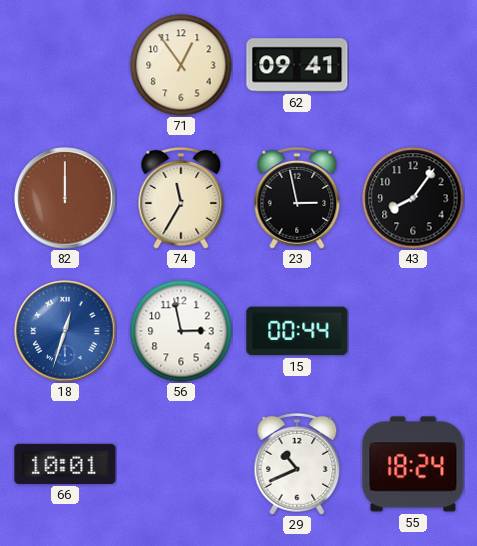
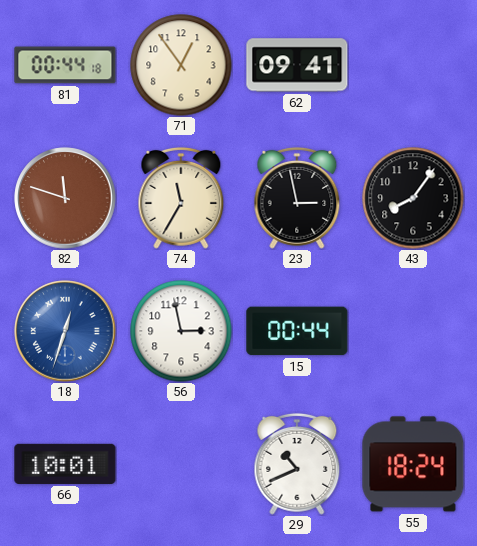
81: none -> 00:44
82: 12:00 -> 11:48
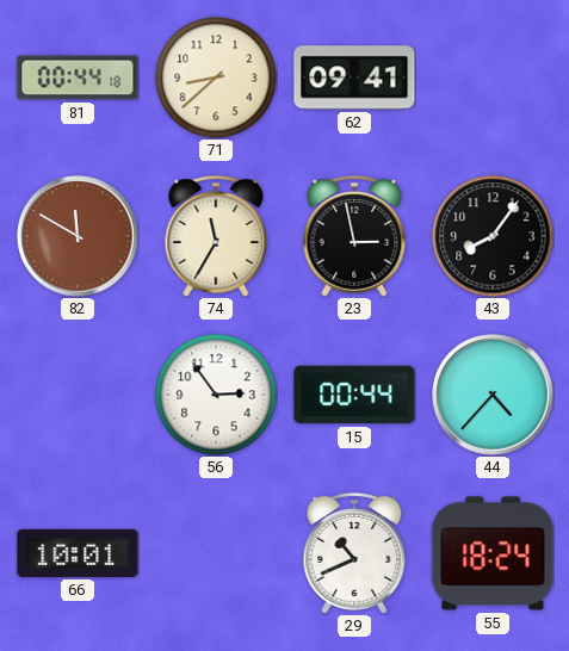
71: 12:54 -> 8:38
82: 11:48 -> 11:50
18: 12:33 -> none
56: 2:58 -> 2:54
44: none -> 4:37
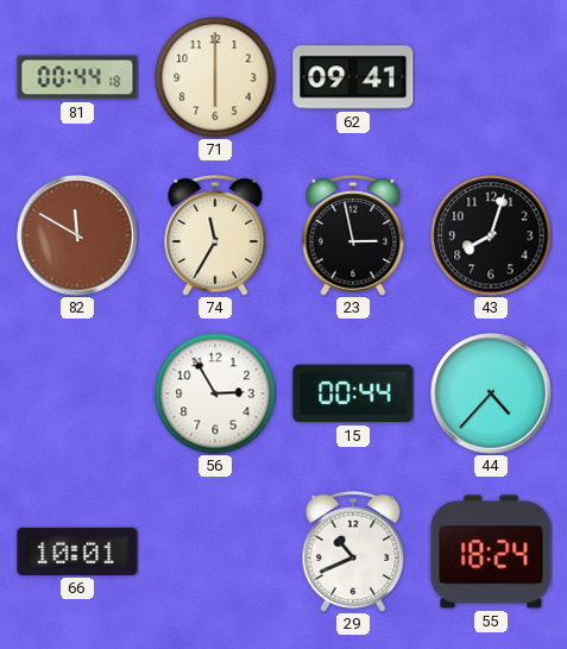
71: 8:38 -> 6:00
43: 8:06 -> 8:03
56: 2:54 -> 2:55
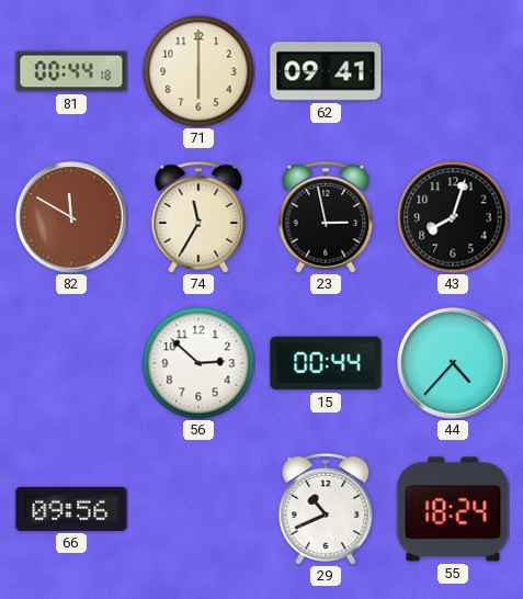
56: 2:55 -> 2:52
66: 10:01 -> 09:56
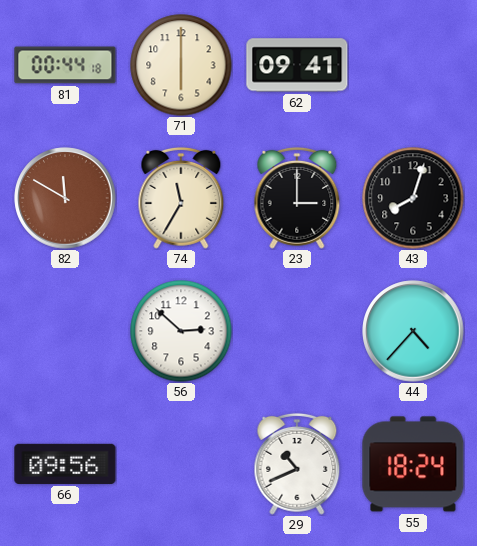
23: 2:58 -> 3:00
15: 00:44 -> none
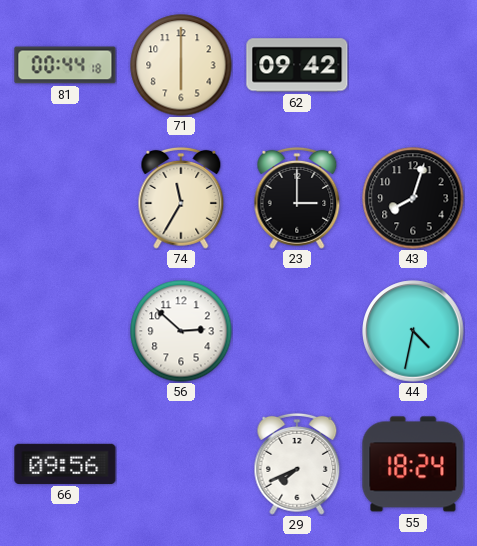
62: 09:41 -> 09:42
82: 11:50 -> none
44: 4:37 -> 4:32
29: 10:41 -> 7:41
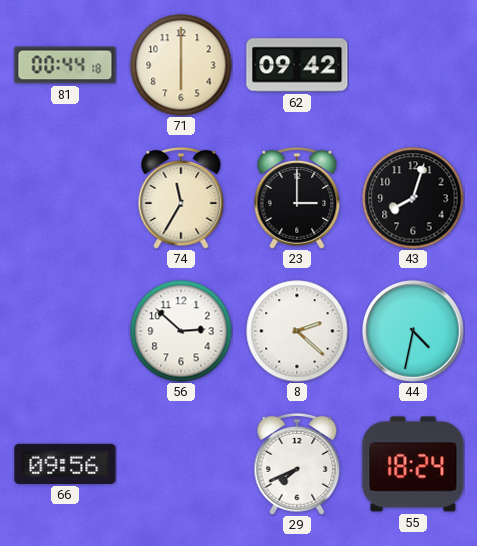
8: none -> 2:22
